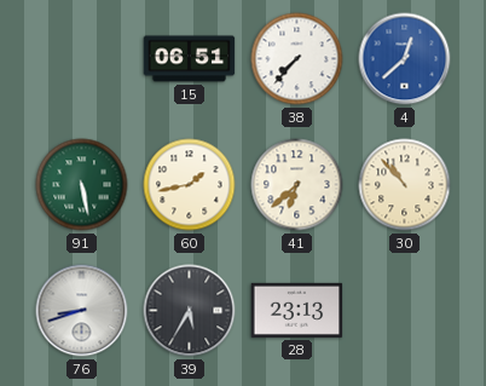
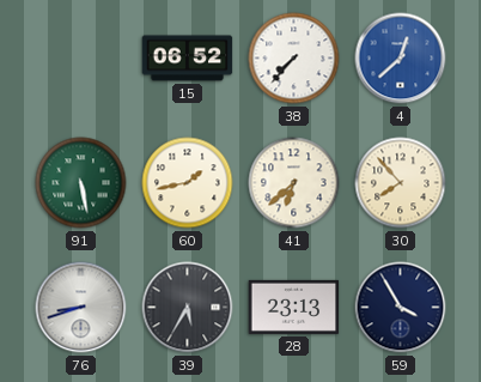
15: 06:51 -> 06:52
30: 10:53 -> 7:53
59: none -> 3:55
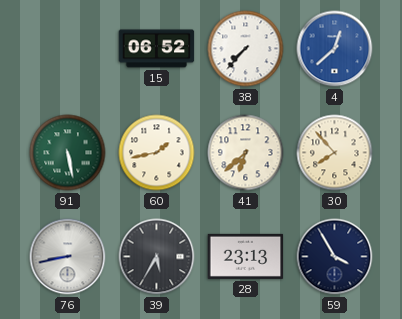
76: 8:42 -> 8:43
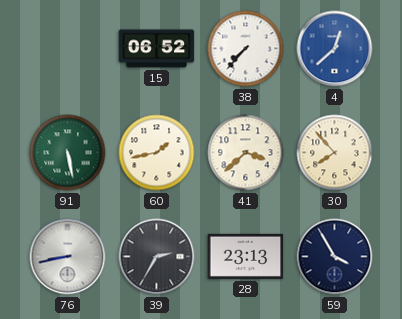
41: 6:38 -> 3:38
39: 5:35 -> 2:35
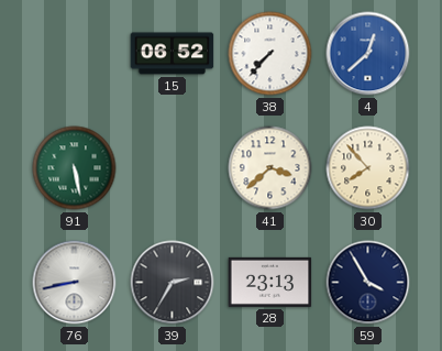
60: 1:43 -> none
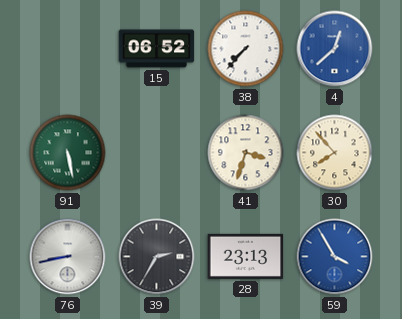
41: 3:38 -> 3:33
59 dial: navy -> blue
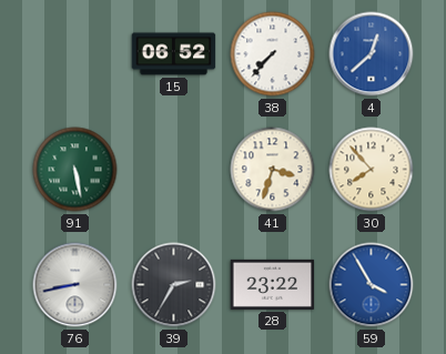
28: 23:13 -> 23:22
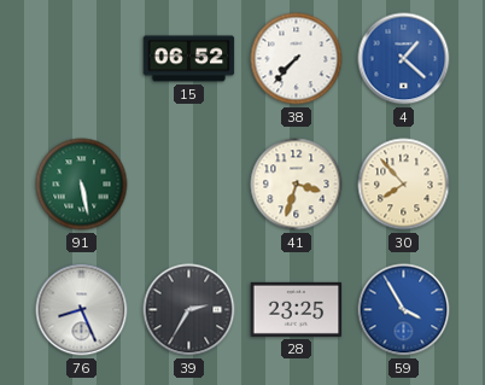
4: 12:38 -> 1:22
76: 8:43 -> 8:26
28: 23:22 -> 23:25
